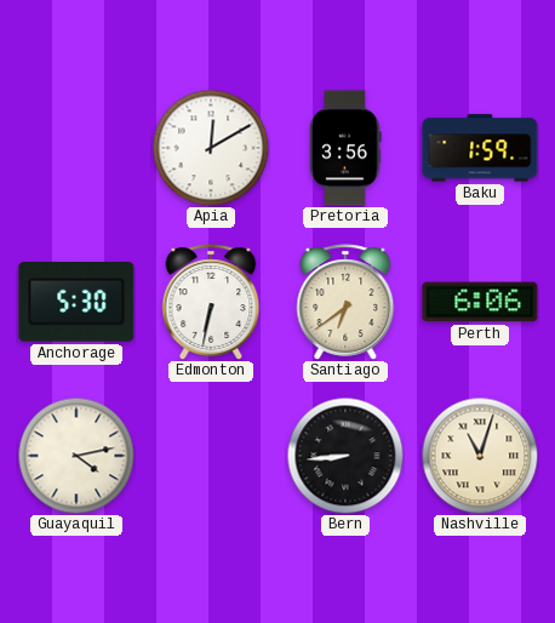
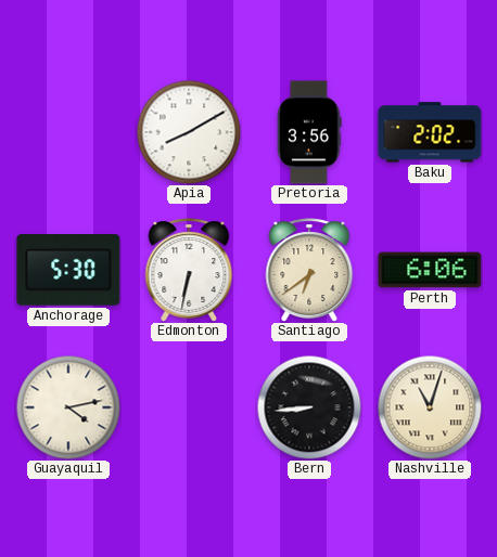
Apia: 12:10 -> 8:10
Baku: 1:59 -> 2:02
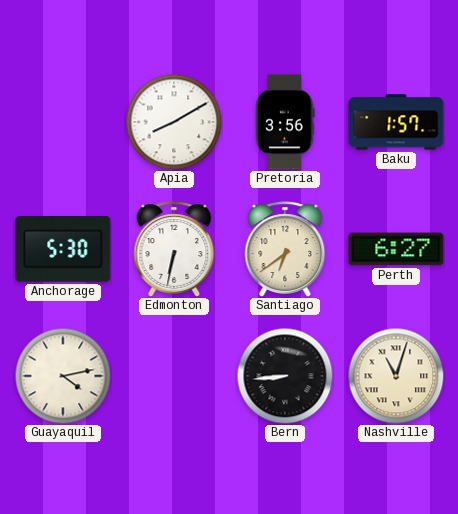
Baku: 2:02 -> 1:57
Perth: 6:06 -> 6:27
